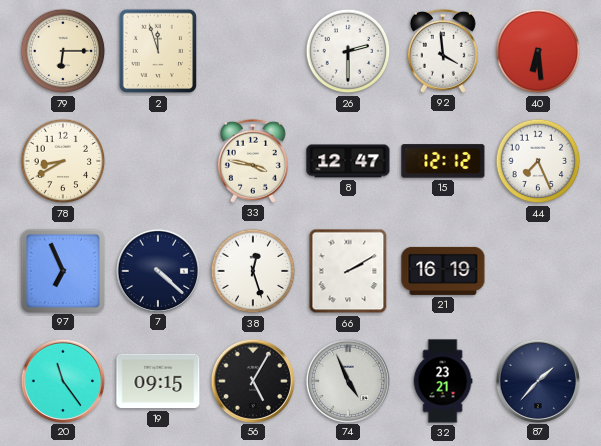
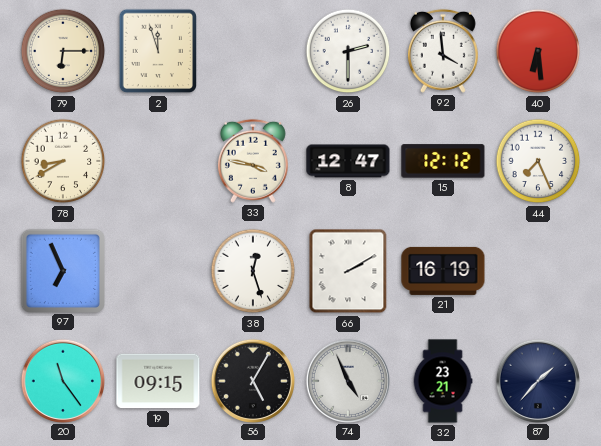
7: 4:22 -> none
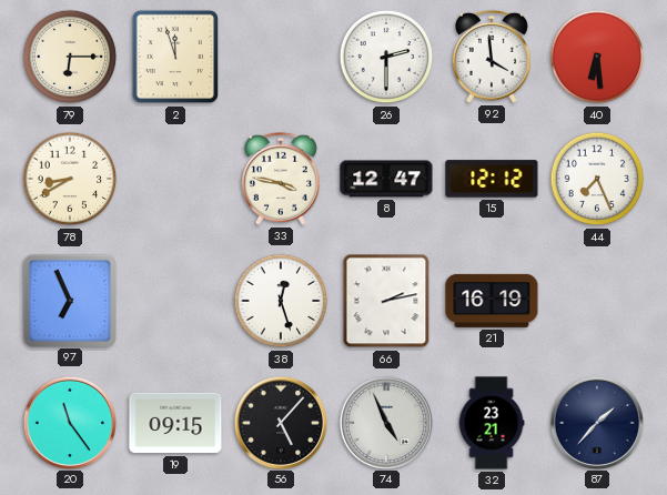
66: 2:10 -> 2:13
56: 5:05 -> 5:07
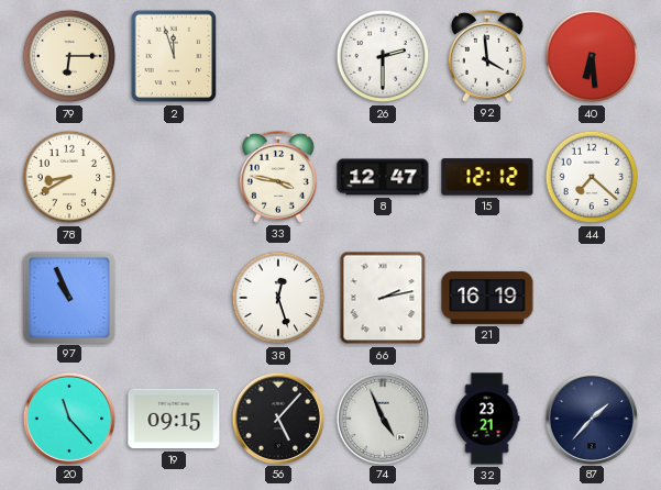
44: 7:26 -> 7:22
97: 6:56 -> 10:56
20: 11:24 -> 11:23
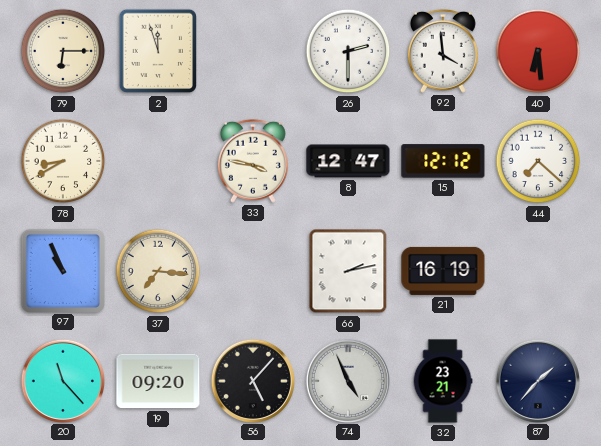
37: none -> 7:16
38: 12:27 -> none
19: 09:15 -> 09:20
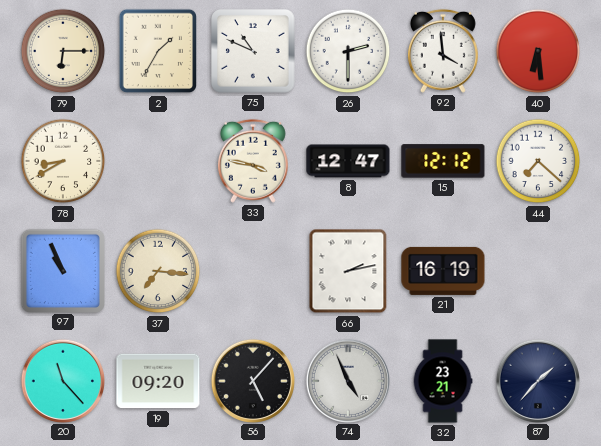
2: 11:57 -> 1:35
75: none -> 10:49
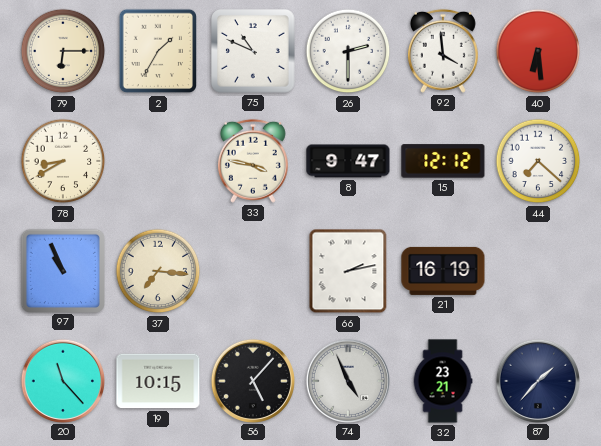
8: 12:47 -> 9:47
19: 09:20 -> 10:15
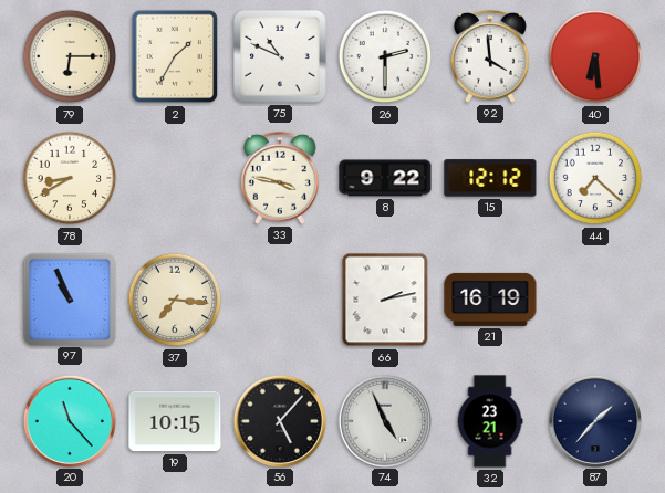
8: 9:47 -> 9:22
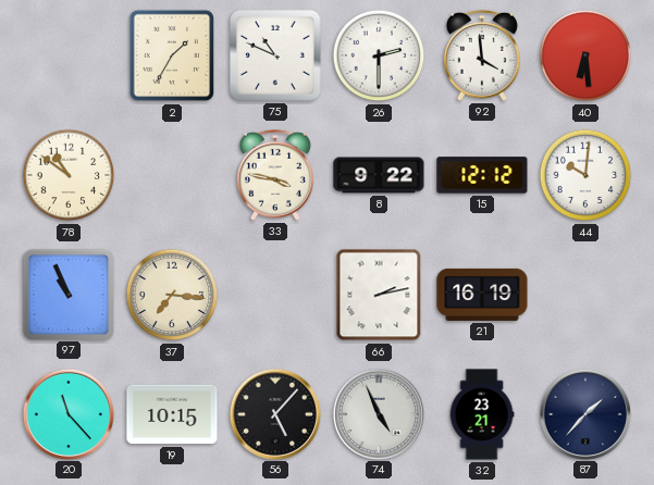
79: 6:15 -> none
78: 8:40 -> 10:51
44: 7:22 -> 10:01
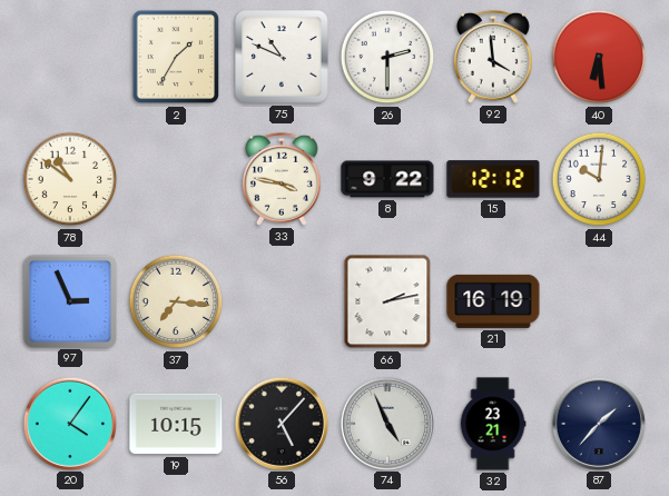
97: 10:56 -> 2:56
20: 11:23 -> 4:06
